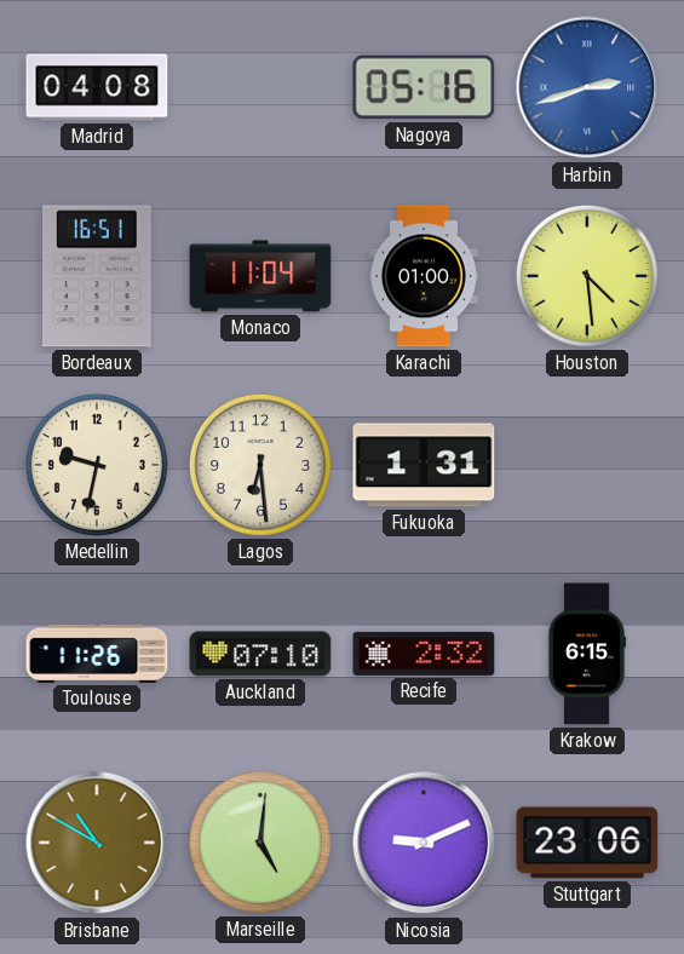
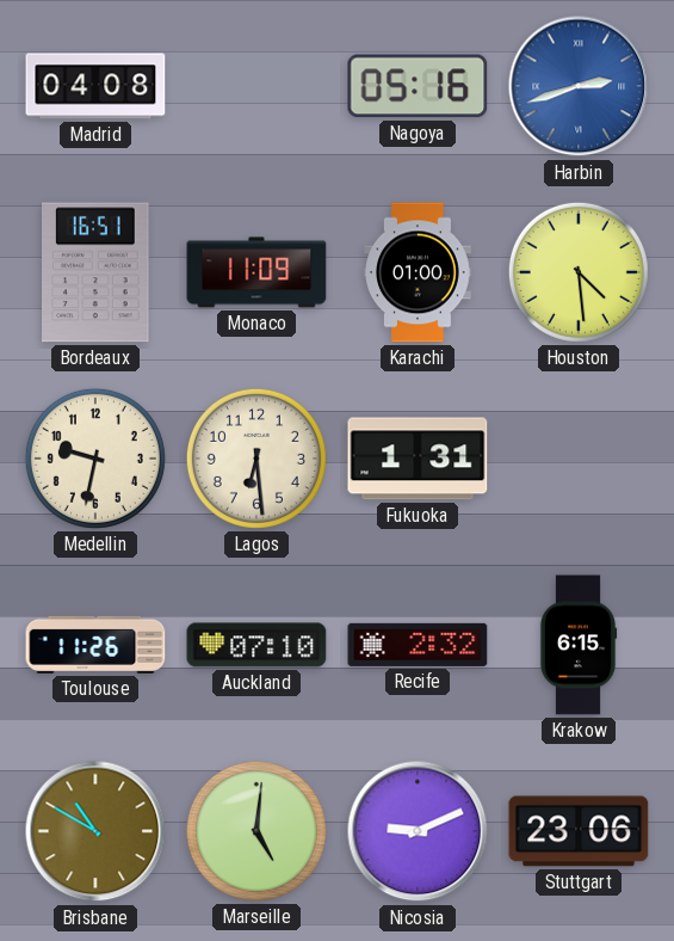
Monaco: 11:04 -> 11:09
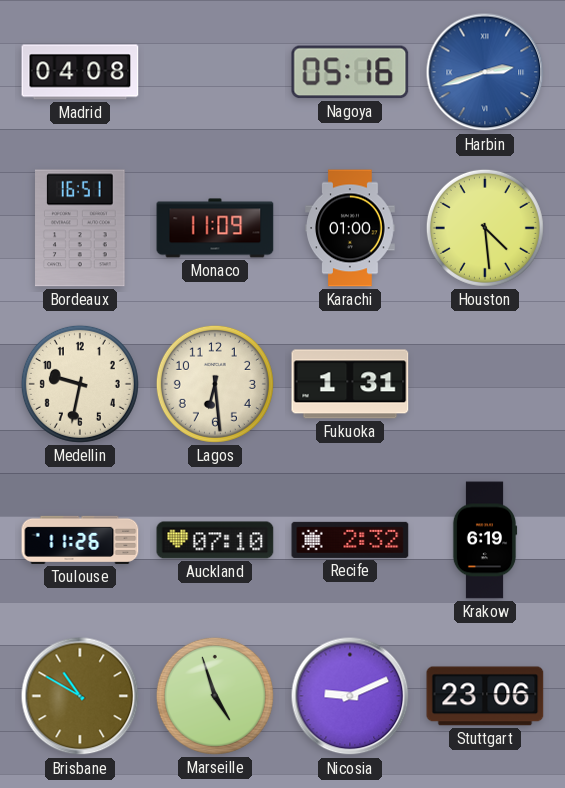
Krakow: 6:15 -> 6:19
Marseille: 5:01 -> 4:57
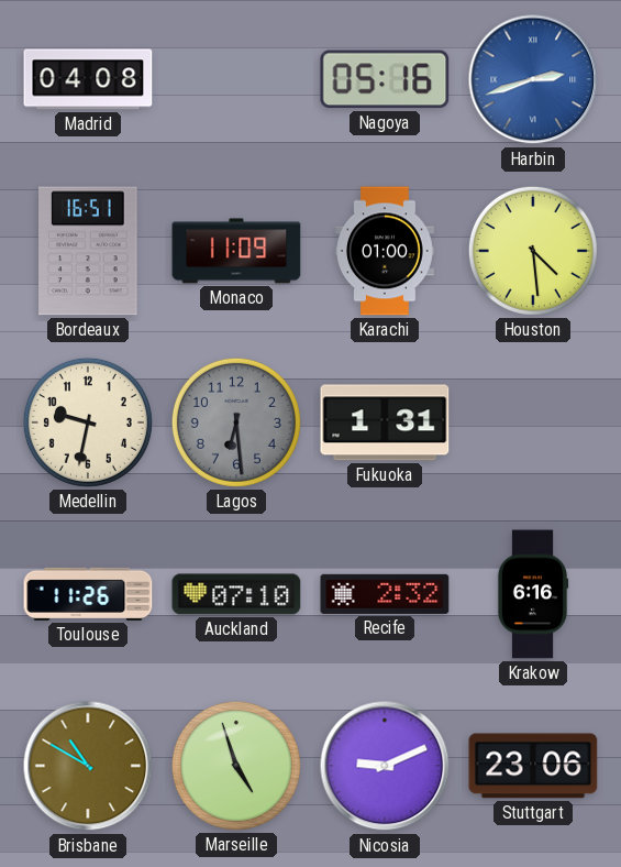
Lagos dial: cream -> grey
Krakow: 6:19 -> 6:16
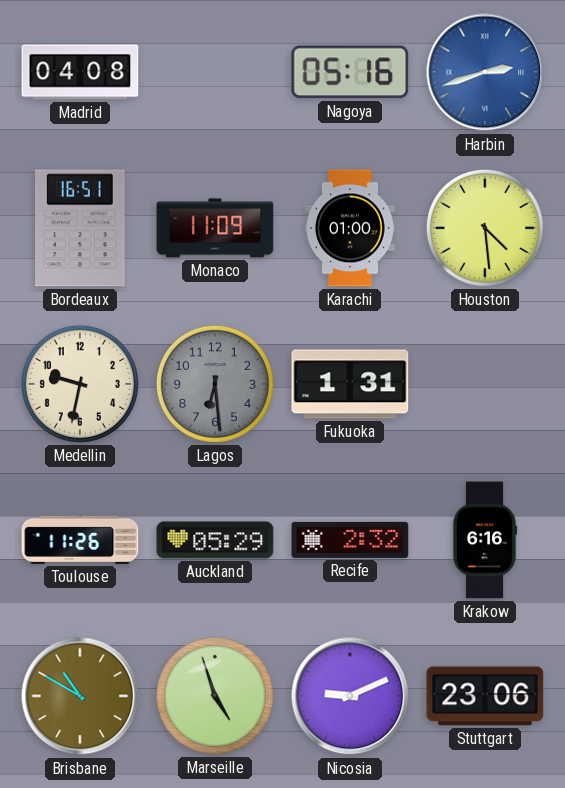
Auckland: 07:10 -> 05:29
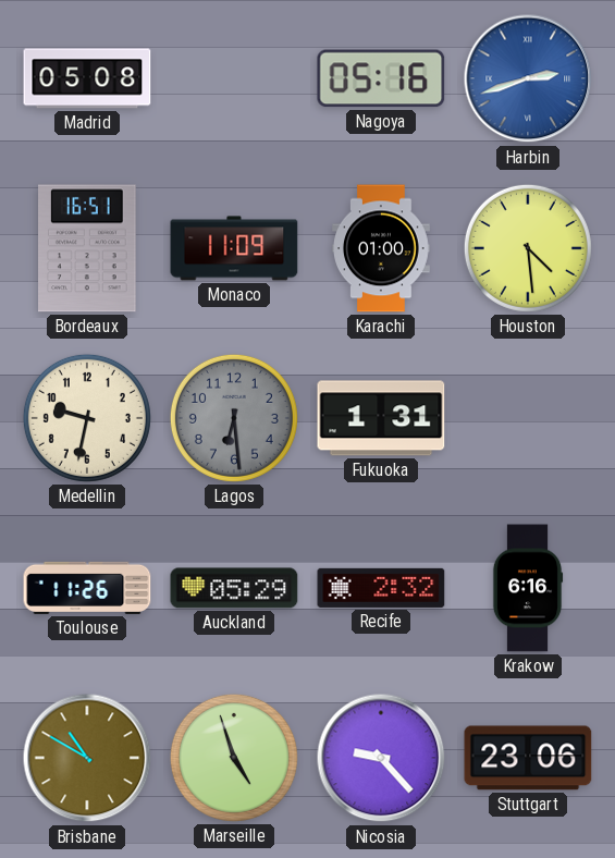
Madrid: 04:08 -> 05:08
Nicosia: 9:11 -> 9:23
